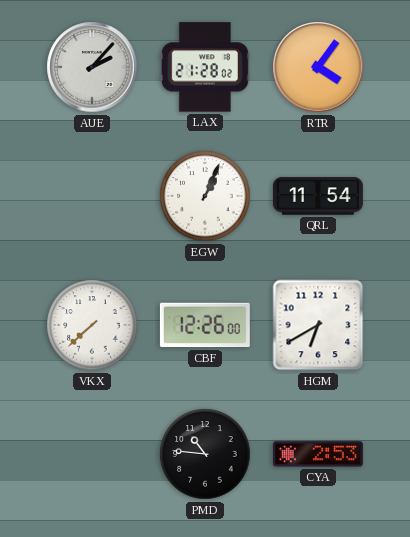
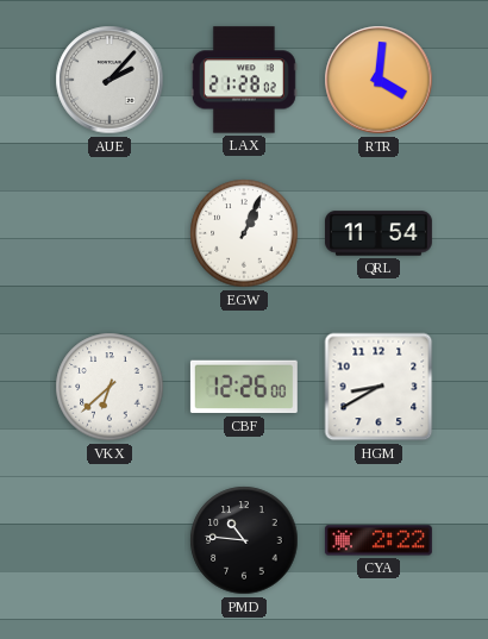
RTR: 4:06 -> 4:01
VKX: 7:38 -> 6:38
HGM: 6:40 -> 8:40
CYA: 2:53 -> 2:22
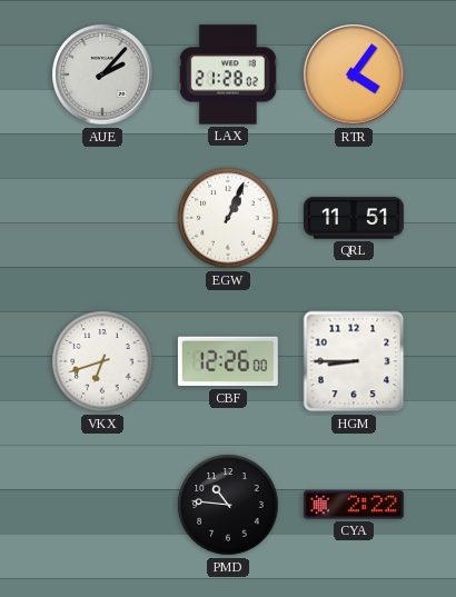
RTR: 4:01 -> 4:06
QRL: 11:54 -> 11:51
VKX: 6:38 -> 6:42
HGM: 8:40 -> 8:45
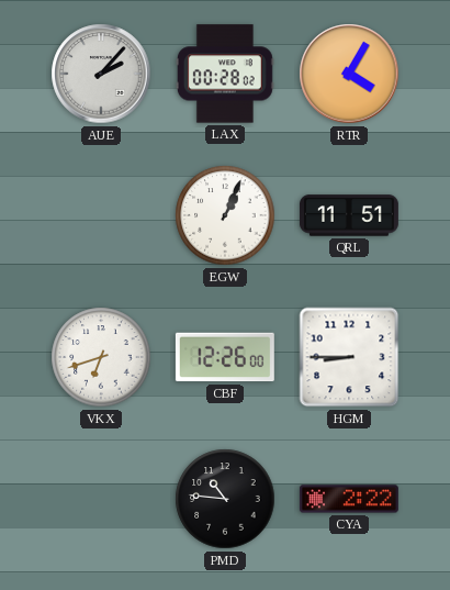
LAX: 21:28 -> 00:28
RTR: 4:06 -> 4:05
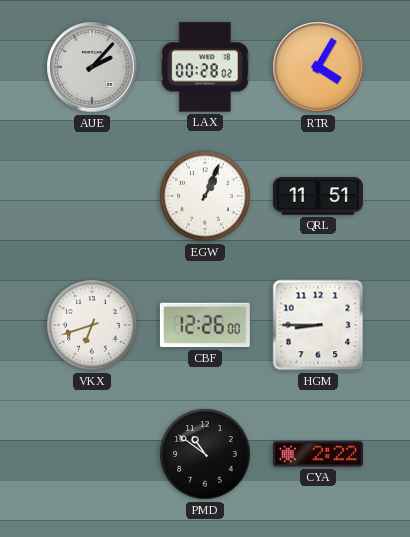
PMD: 10:46 -> 10:51
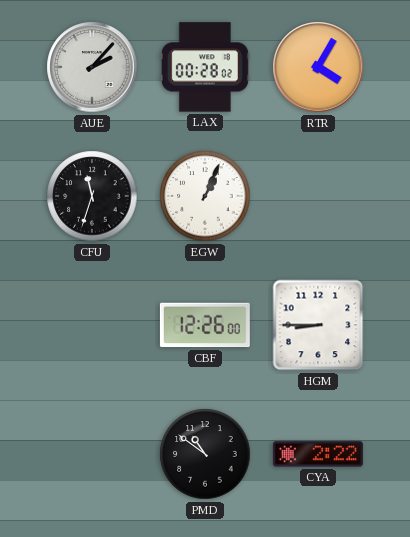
CFU: none -> 11:33
QRL: 11:51 -> none
VKX: 6:42 -> none
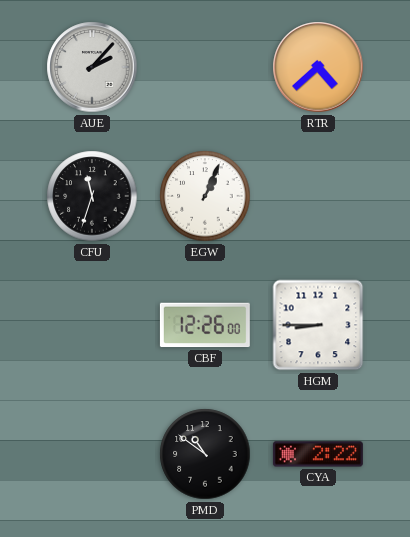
LAX: 00:28 -> none
RTR: 4:05 -> 4:38
